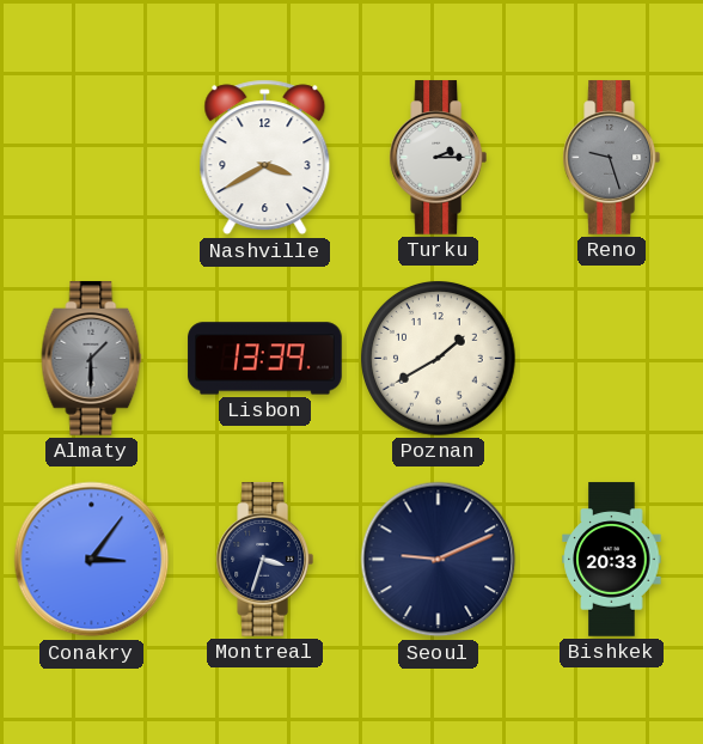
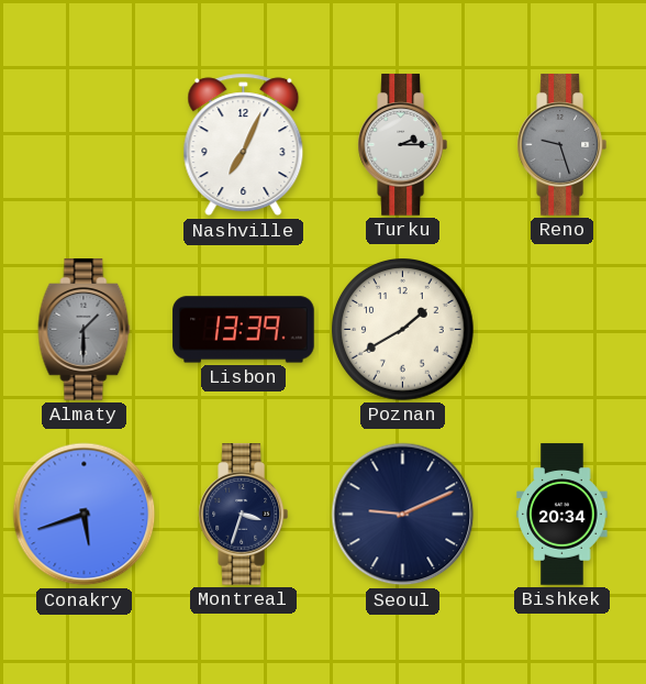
Nashville: 3:40 -> 7:04
Conakry: 3:06 -> 5:42
Bishkek: 20:33 -> 20:34
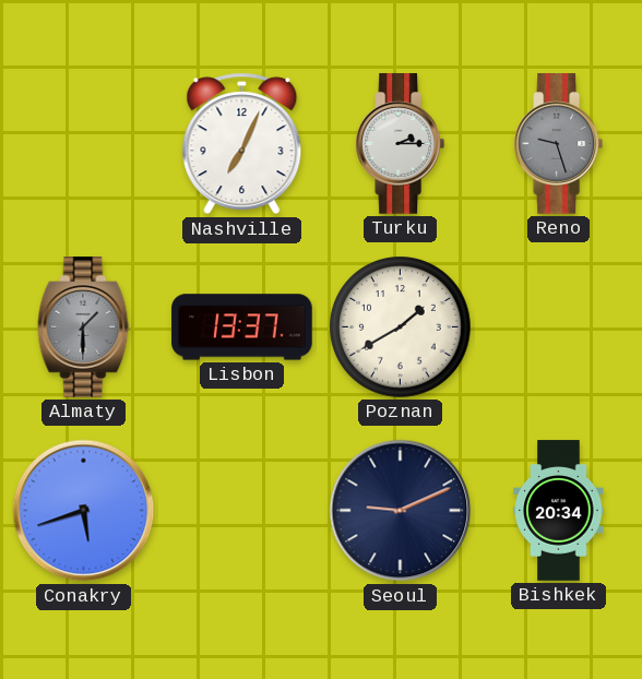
Lisbon: 13:39 -> 13:37
Montreal: 3:33 -> none
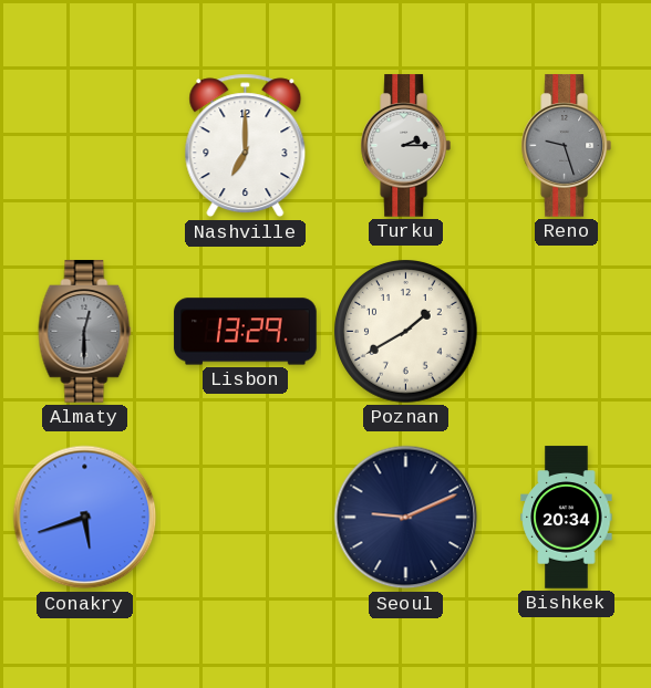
Nashville: 7:04 -> 7:00
Almaty: 1:30 -> 12:30
Lisbon: 13:37 -> 13:29
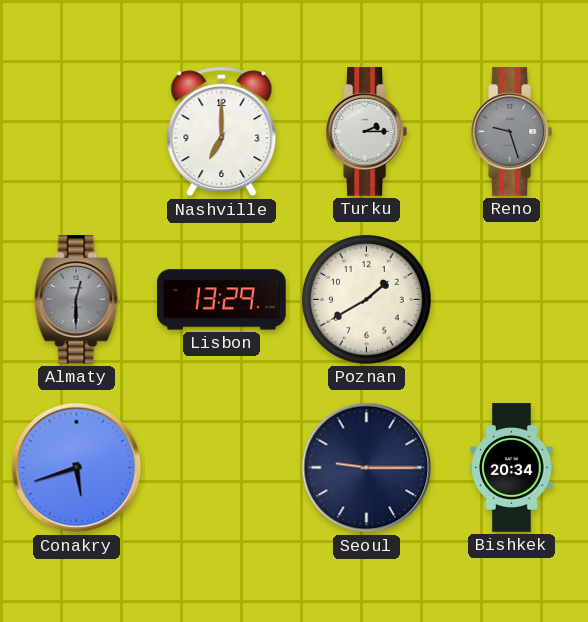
Seoul: 9:11 -> 9:15
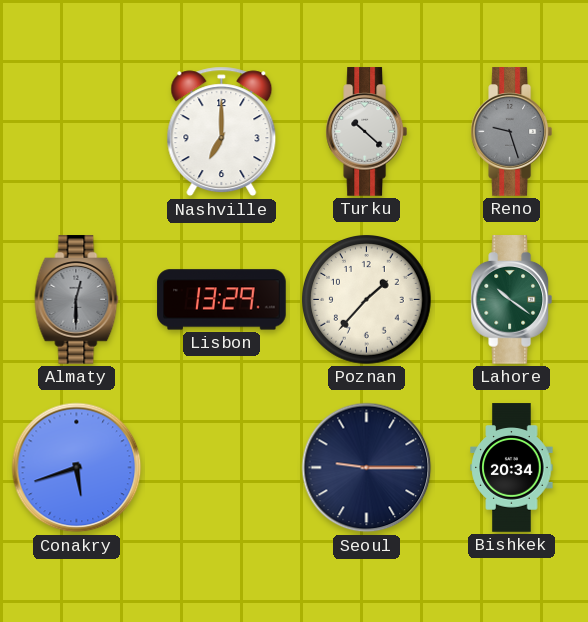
Turku: 2:15 -> 10:22
Poznan: 1:40 -> 1:37
Lahore: none -> 10:21
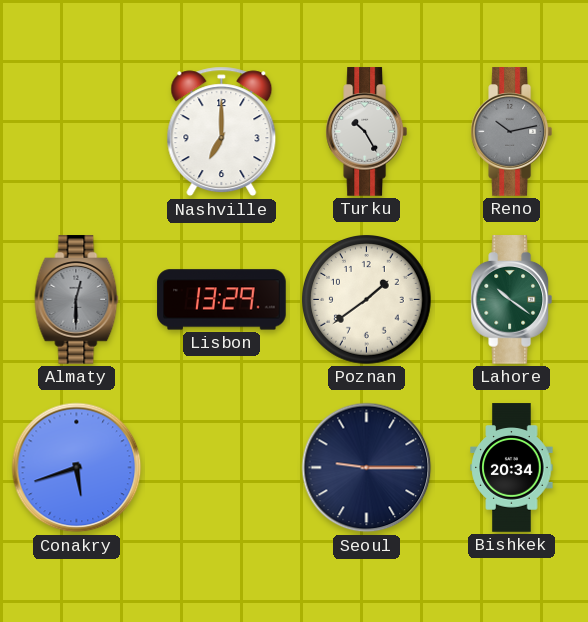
Turku: 10:22 -> 10:25
Reno: 9:27 -> 10:13
Poznan: 1:37 -> 1:39
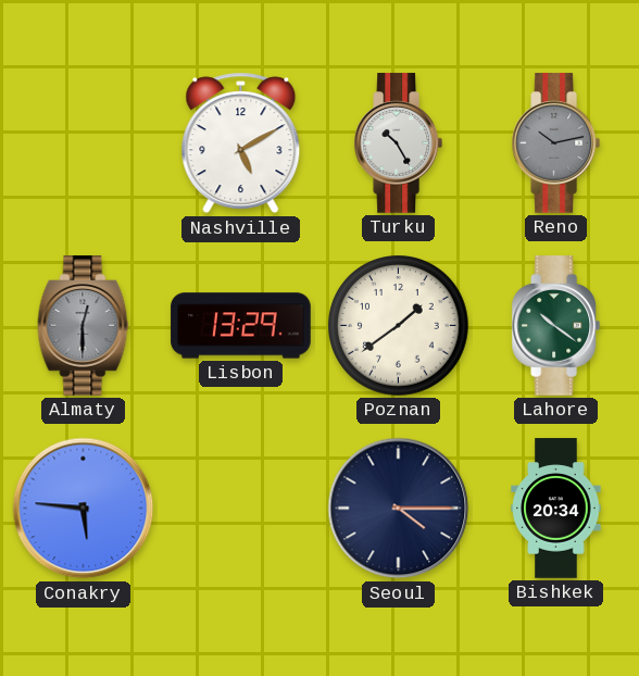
Nashville: 7:00 -> 5:10
Conakry: 5:42 -> 5:46
Seoul: 9:15 -> 4:15
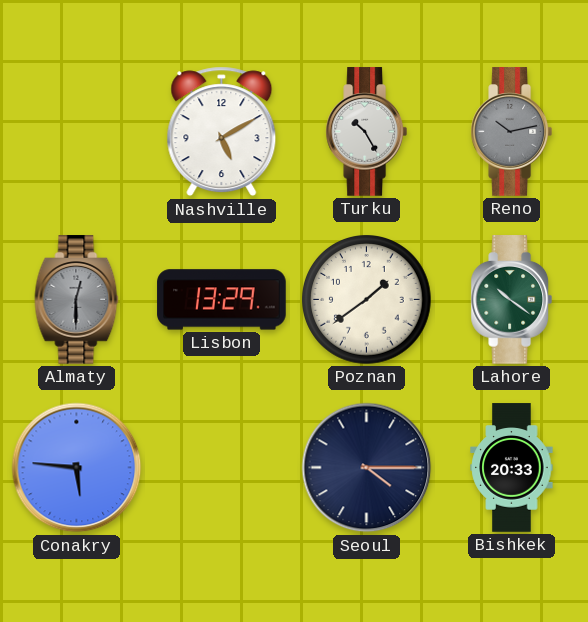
Bishkek: 20:34 -> 20:33
